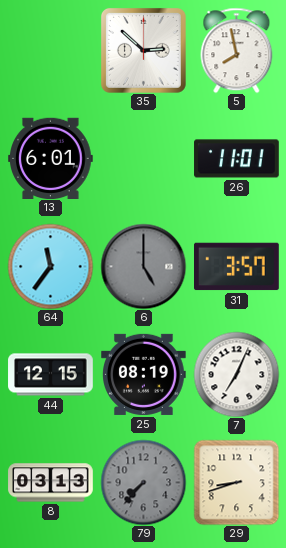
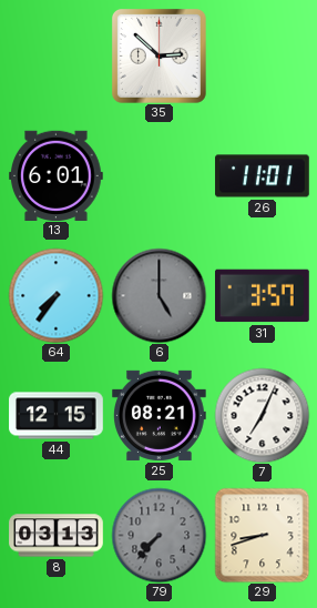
5: 7:58 -> none
64: 11:36 -> 7:36
25: 08:19 -> 08:21
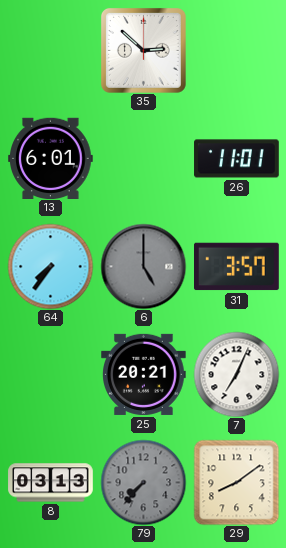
44: 12:15 -> none
25: 08:21 -> 20:21
29: 8:42 -> 8:09
